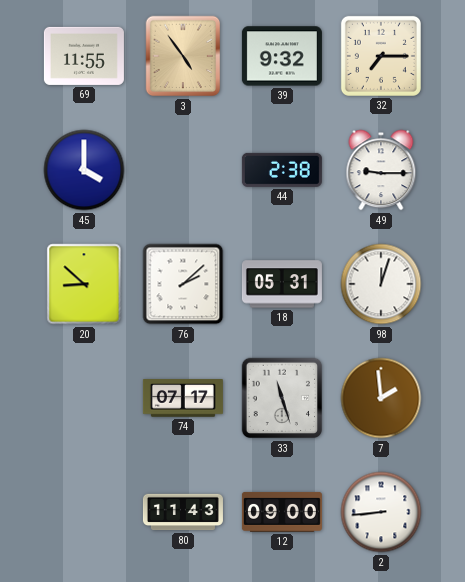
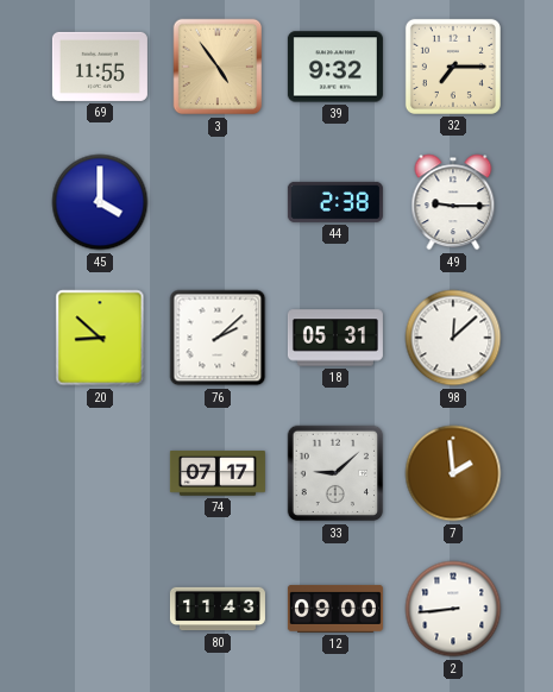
98: 12:03 -> 12:08
33: 11:27 -> 9:08
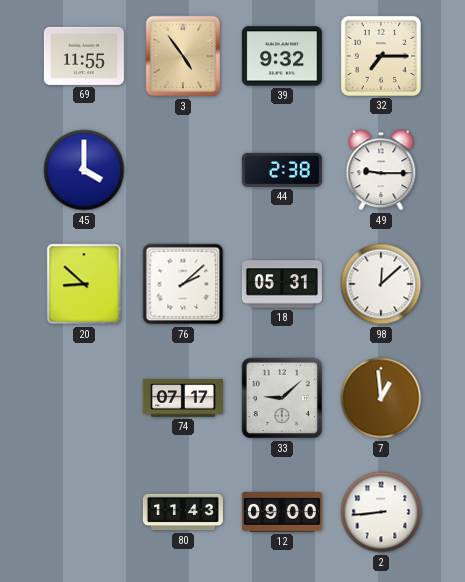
7: 1:59 -> 12:59
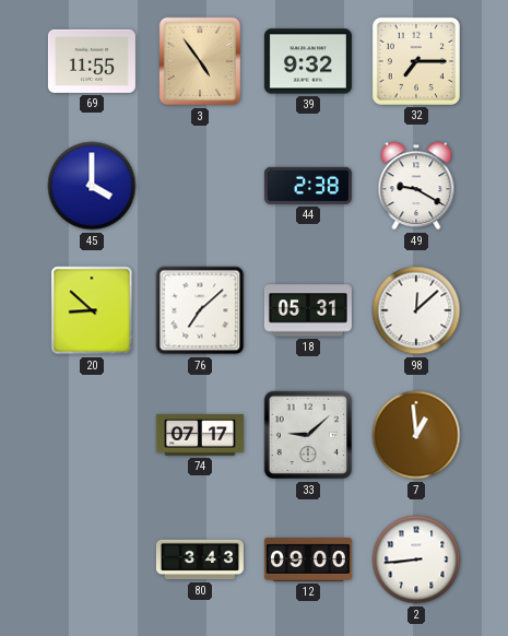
49: 9:15 -> 9:20
76: 2:08 -> 7:08
80: 11:43 -> 3:43
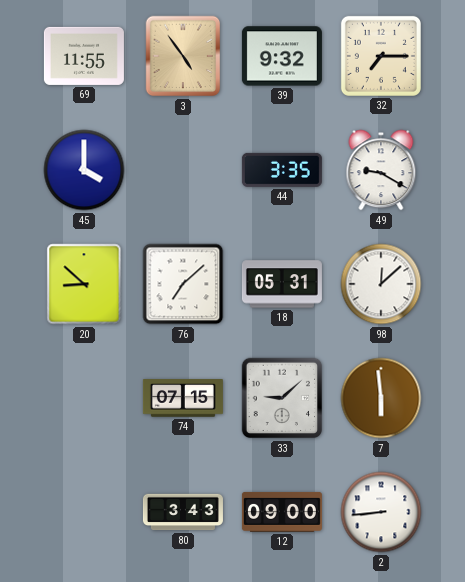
44: 2:38 -> 3:35
74: 07:17 -> 07:15
7: 12:59 -> 5:59
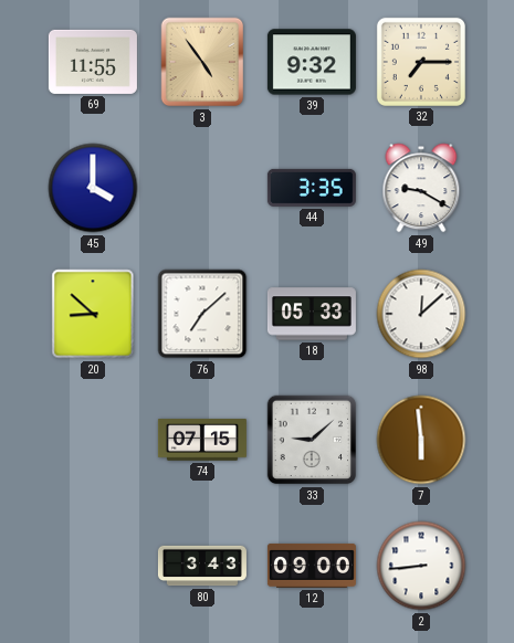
18: 05:31 -> 05:33
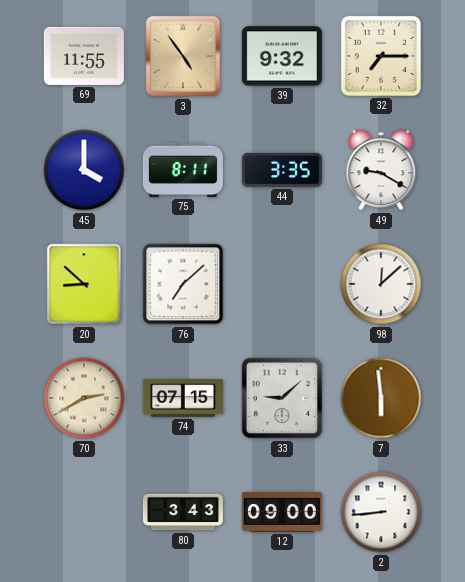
75: none -> 8:11
18: 05:33 -> none
70: none -> 2:40
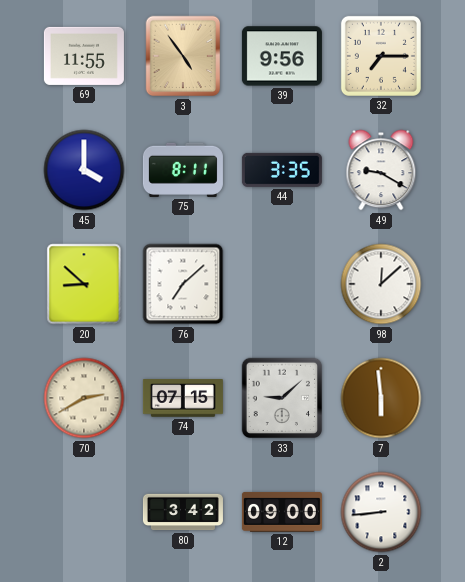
39: 9:32 -> 9:56
80: 3:43 -> 3:42
